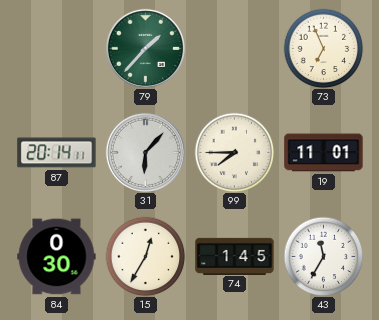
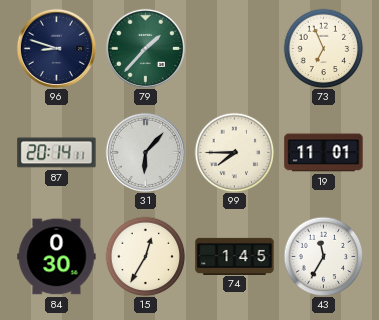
96: none -> 8:48
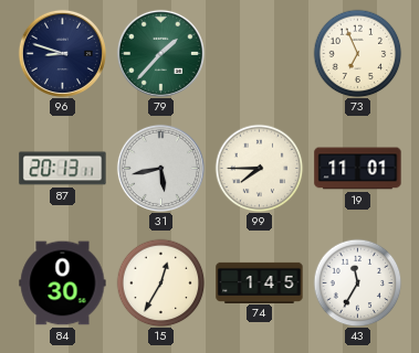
87: 20:14 -> 20:13
31: 6:07 -> 5:43
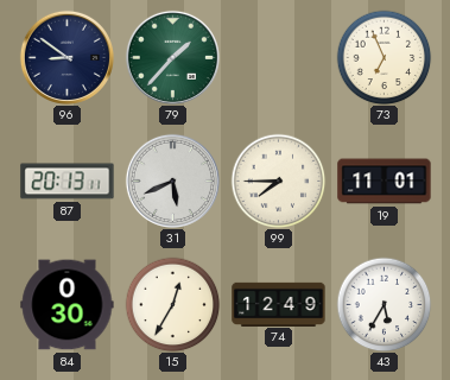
96: 8:48 -> 8:51
31: 5:43 -> 5:41
74: 1:45 -> 12:49
43: 11:35 -> 5:35
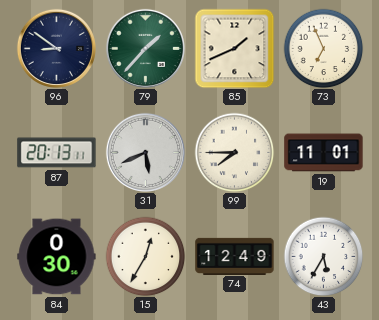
85: none -> 1:41
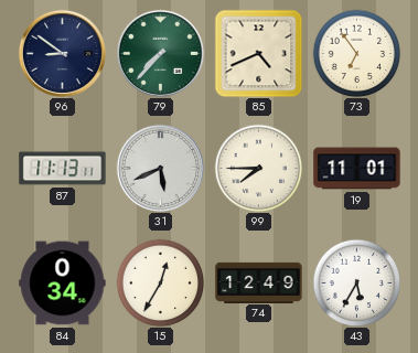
79: 1:37 -> 7:37
85: 1:41 -> 4:41
73: 6:56 -> 6:54
87: 20:13 -> 11:13
84: 0:30 -> 0:34
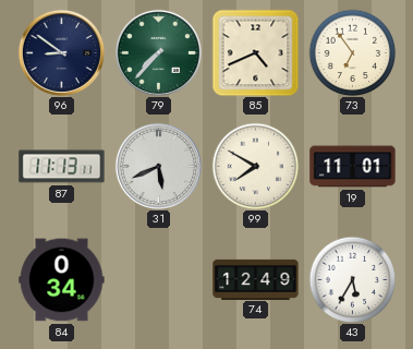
99: 7:45 -> 7:50
15: 12:35 -> none
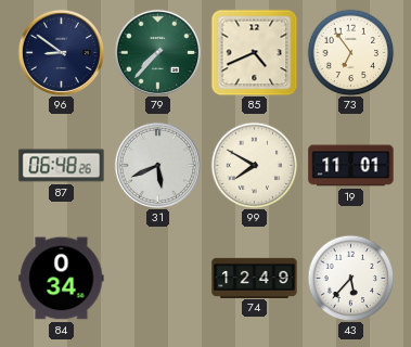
87: 11:13 -> 06:48
43: 5:35 -> 5:37
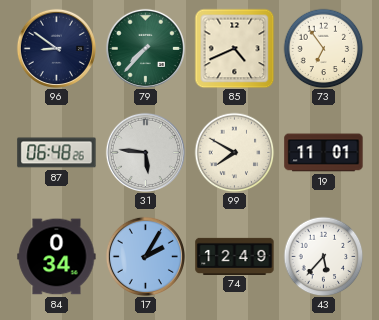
31: 5:41 -> 5:46
17: none -> 2:05
